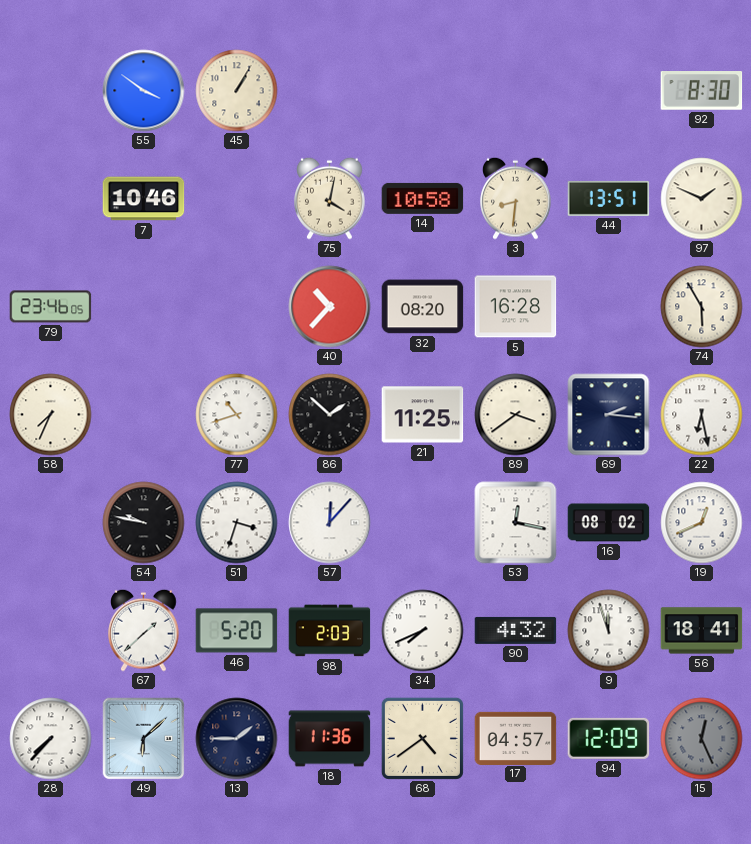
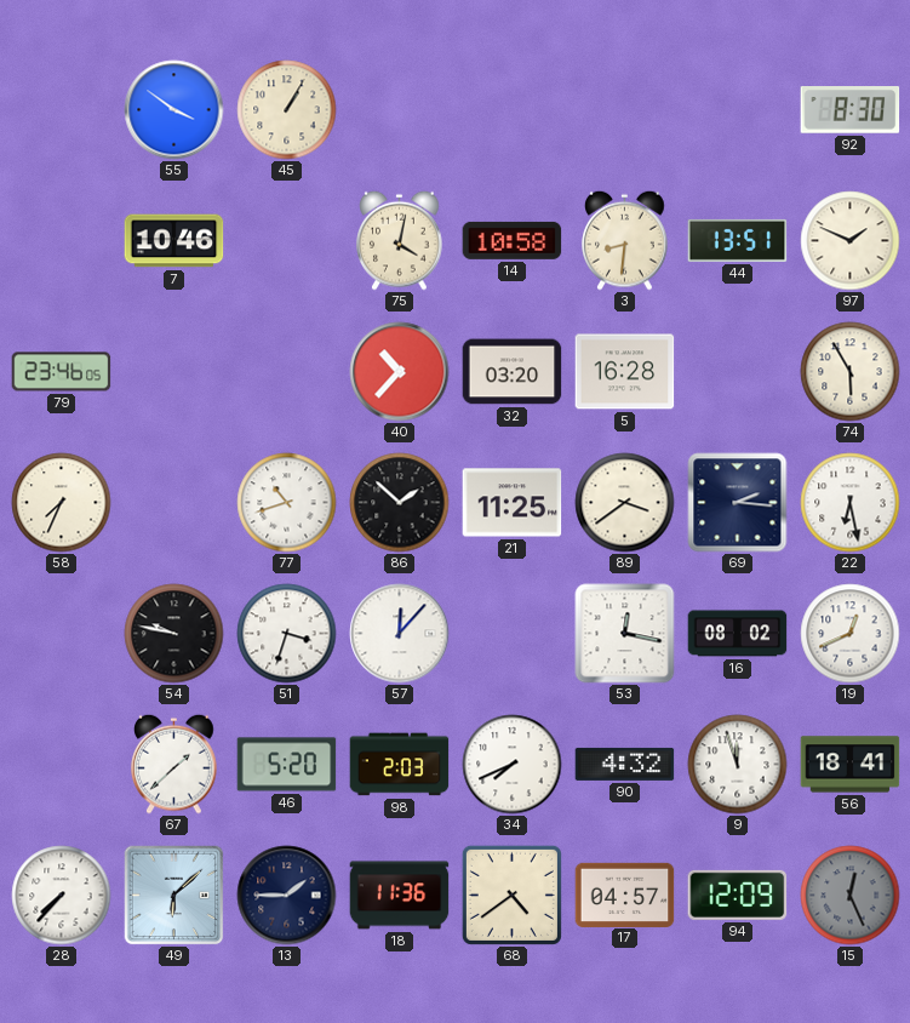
32: 08:20 -> 03:20
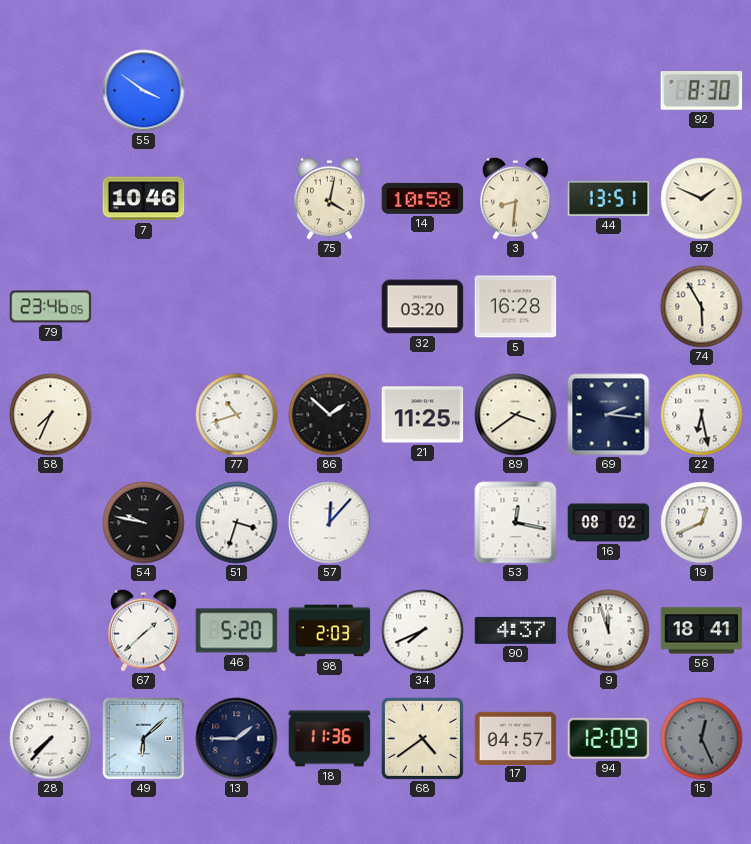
45: 1:05 -> none
40: 10:37 -> none
90: 4:32 -> 4:37
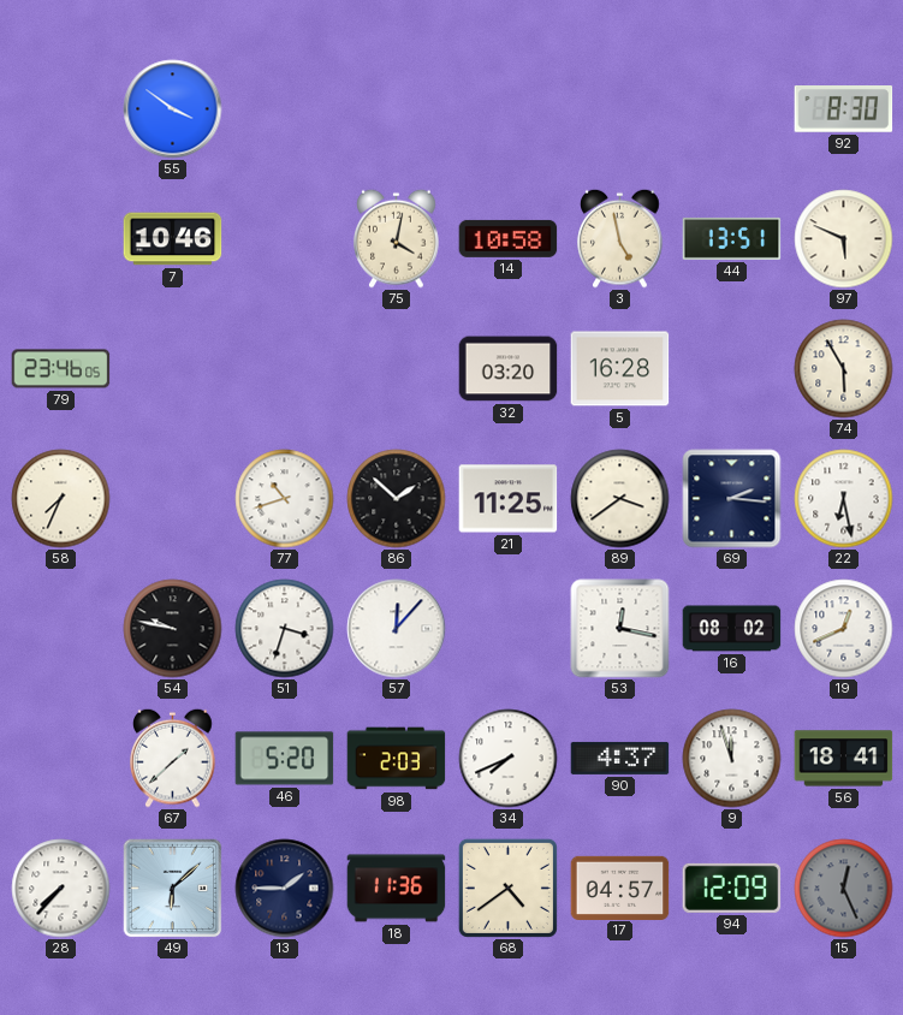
3: 8:31 -> 4:58
97: 1:49 -> 5:49
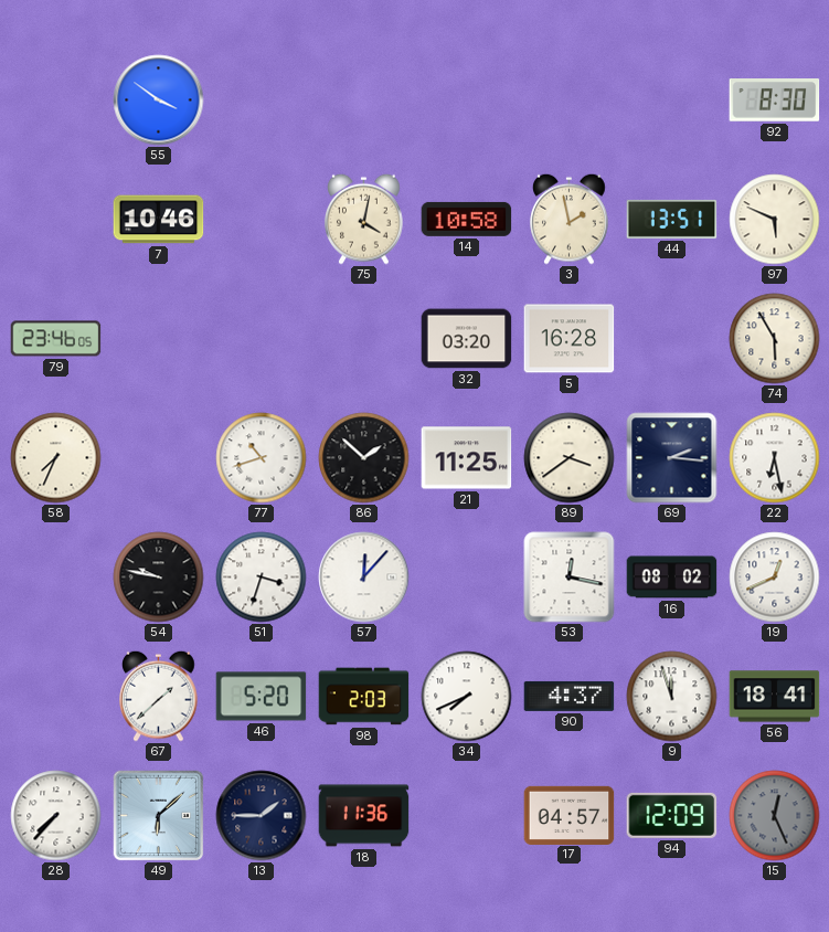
3: 4:58 -> 1:58
68: 4:39 -> none
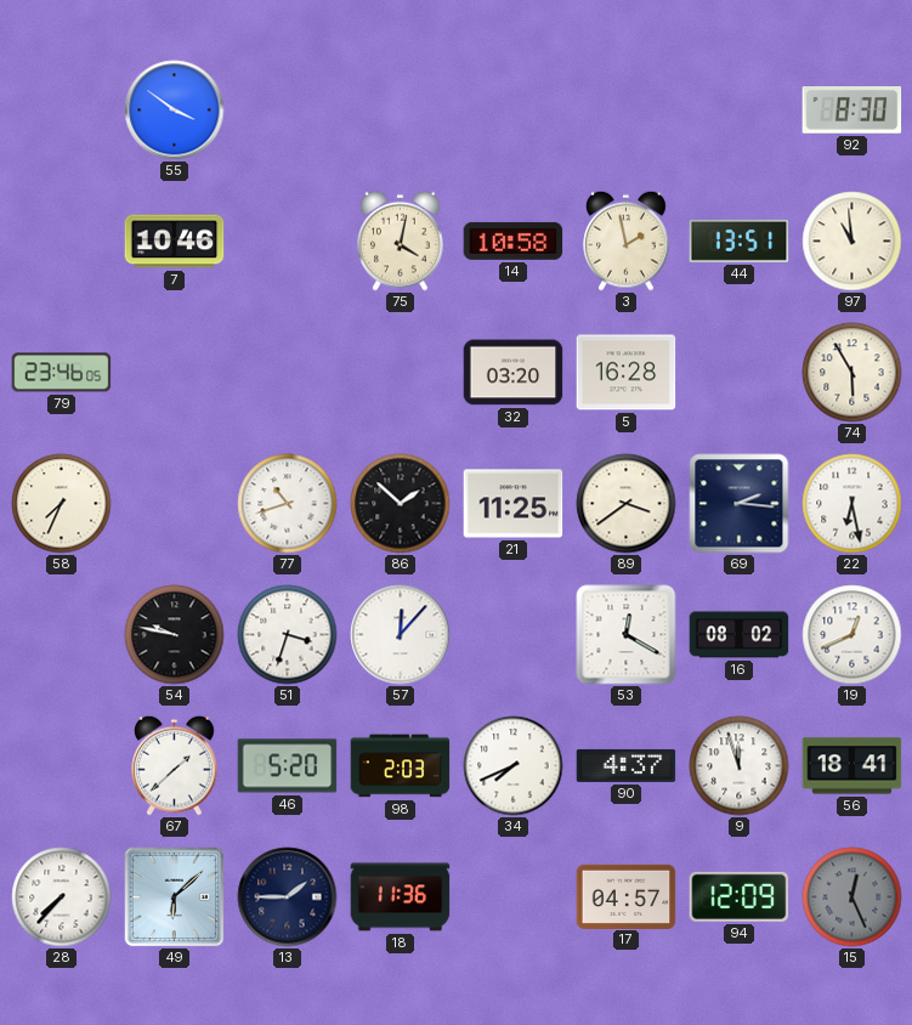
97: 5:49 -> 10:59
53: 12:17 -> 12:20
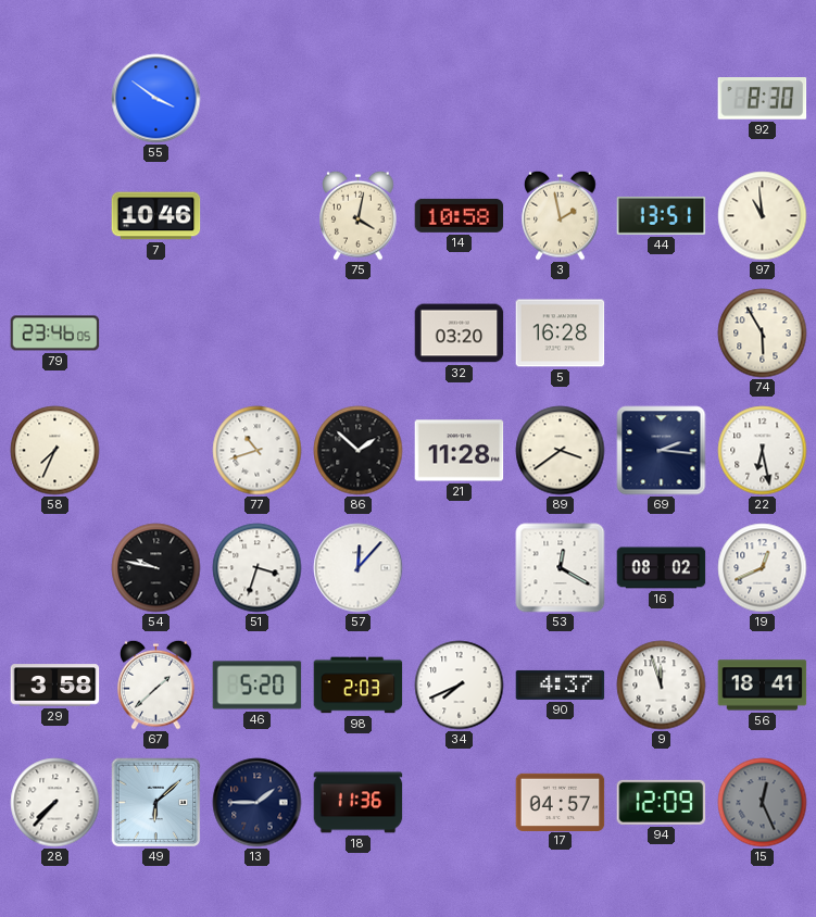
21: 11:25 -> 11:28
29: none -> 3:58
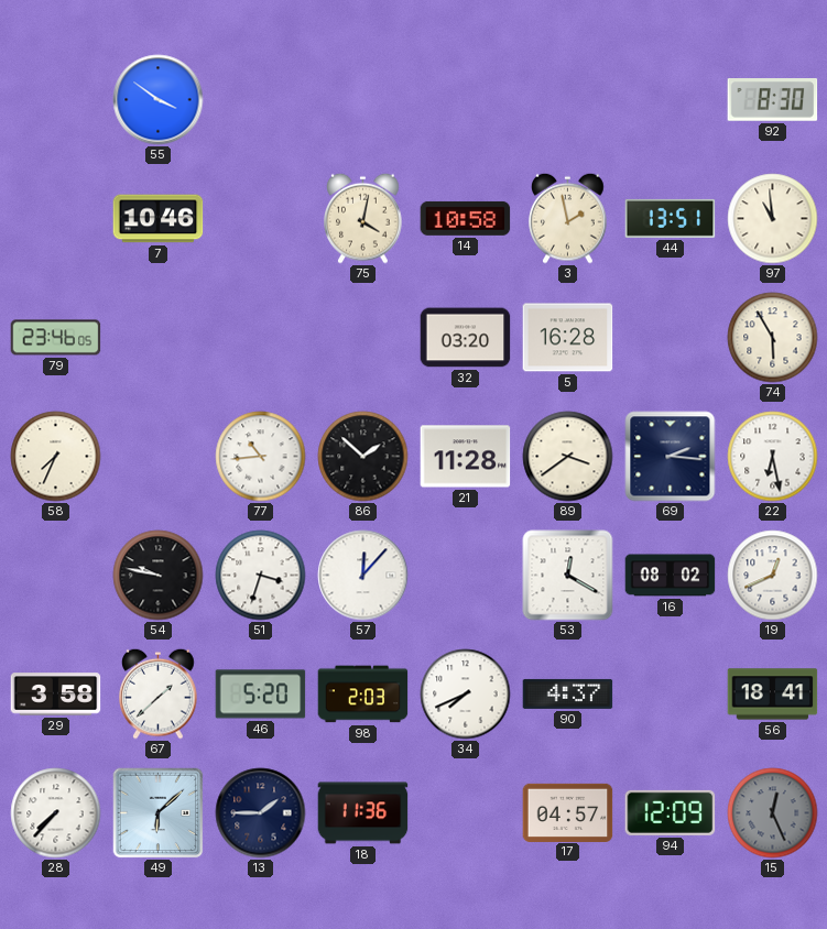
77: 10:42 -> 10:44
9: 11:57 -> none
